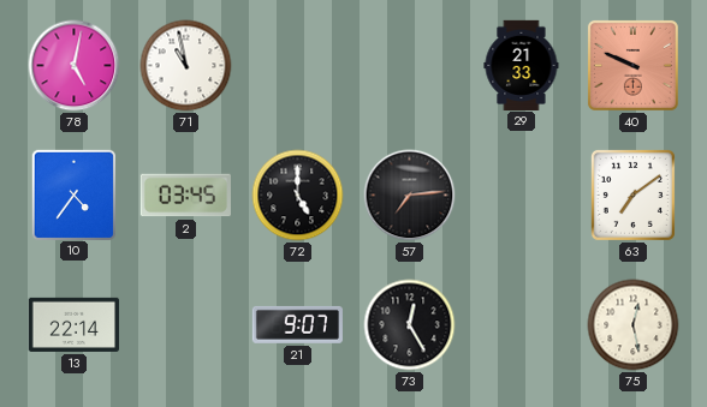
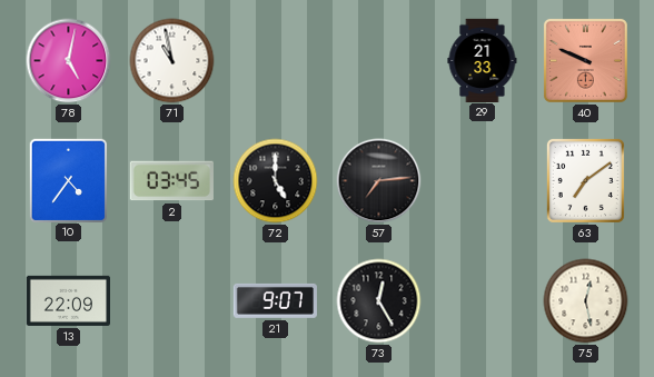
13: 22:14 -> 22:09
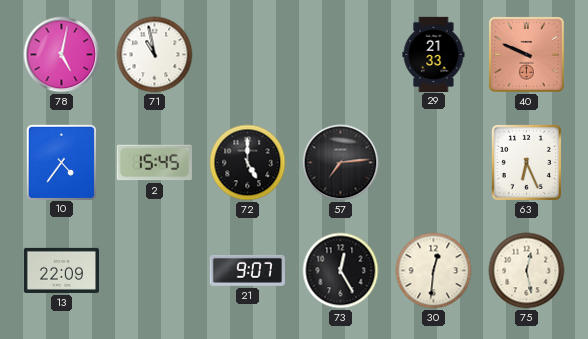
2: 03:45 -> 15:45
63: 7:09 -> 6:26
30: none -> 12:31
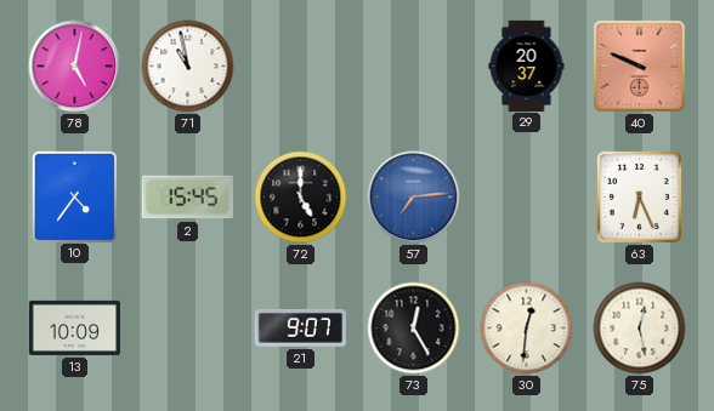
29: 21:33 -> 20:37
57 dial: black -> blue
13: 22:09 -> 10:09
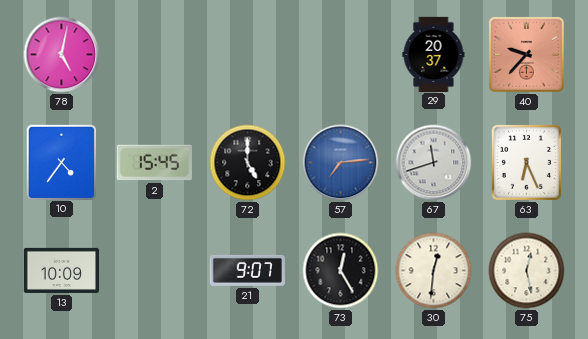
71: 10:58 -> none
40: 9:49 -> 9:37
67: none -> 11:42
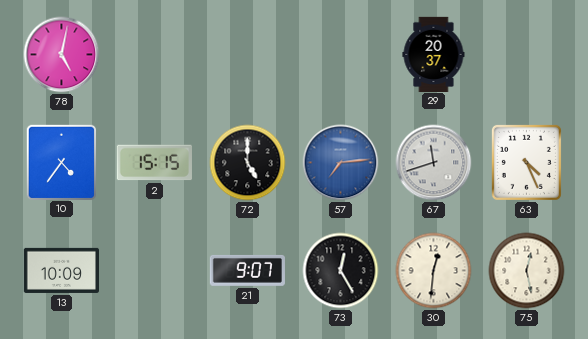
40: 9:37 -> none
2: 15:45 -> 15:15
63: 6:26 -> 4:26
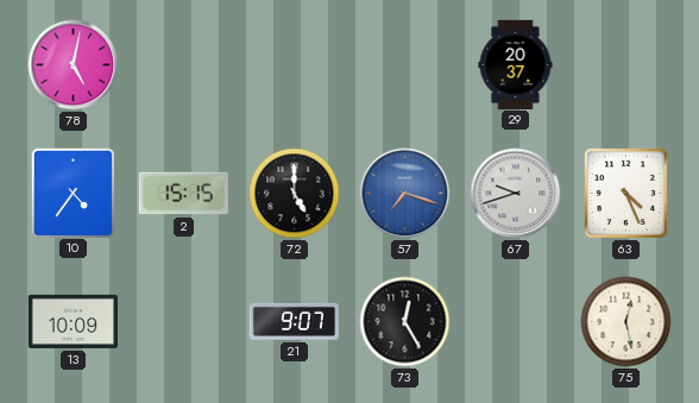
57: 7:14 -> 7:18
67: 11:42 -> 9:42
30: 12:31 -> none
